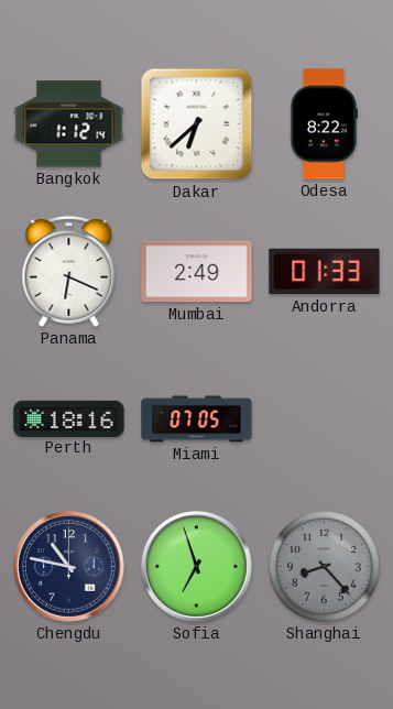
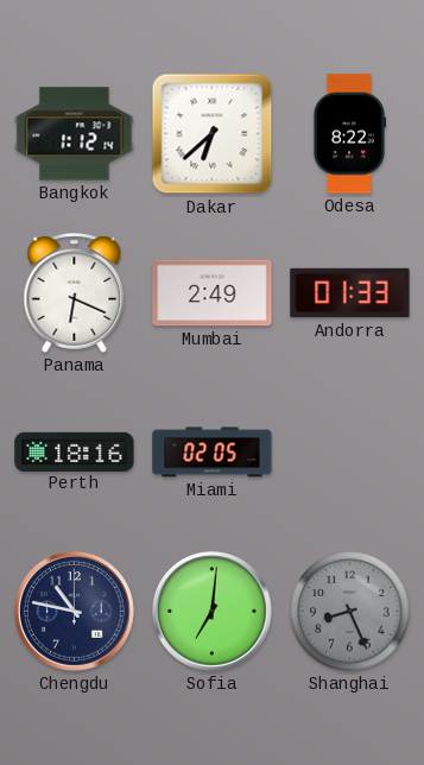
Miami: 07:05 -> 02:05
Sofia: 6:57 -> 7:01
Shanghai: 8:23 -> 8:26
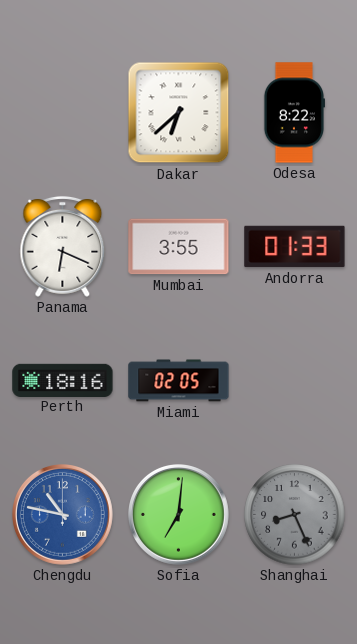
Bangkok: 1:12 -> none
Mumbai: 2:49 -> 3:55
Chengdu dial: navy -> blue
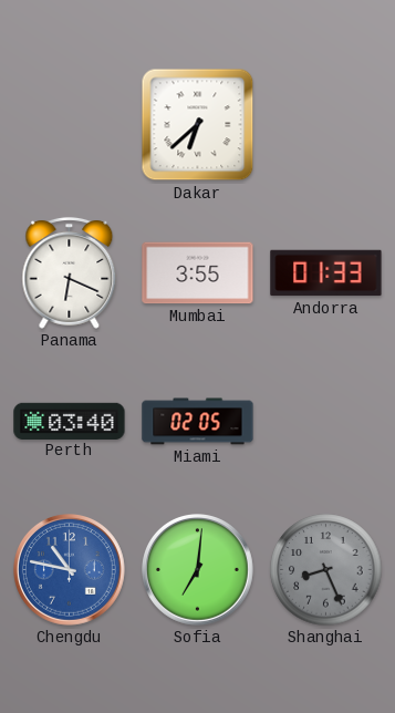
Odesa: 8:22 -> none
Perth: 18:16 -> 03:40
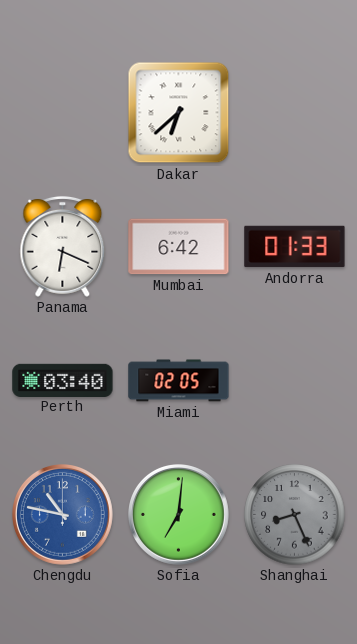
Mumbai: 3:55 -> 6:42
